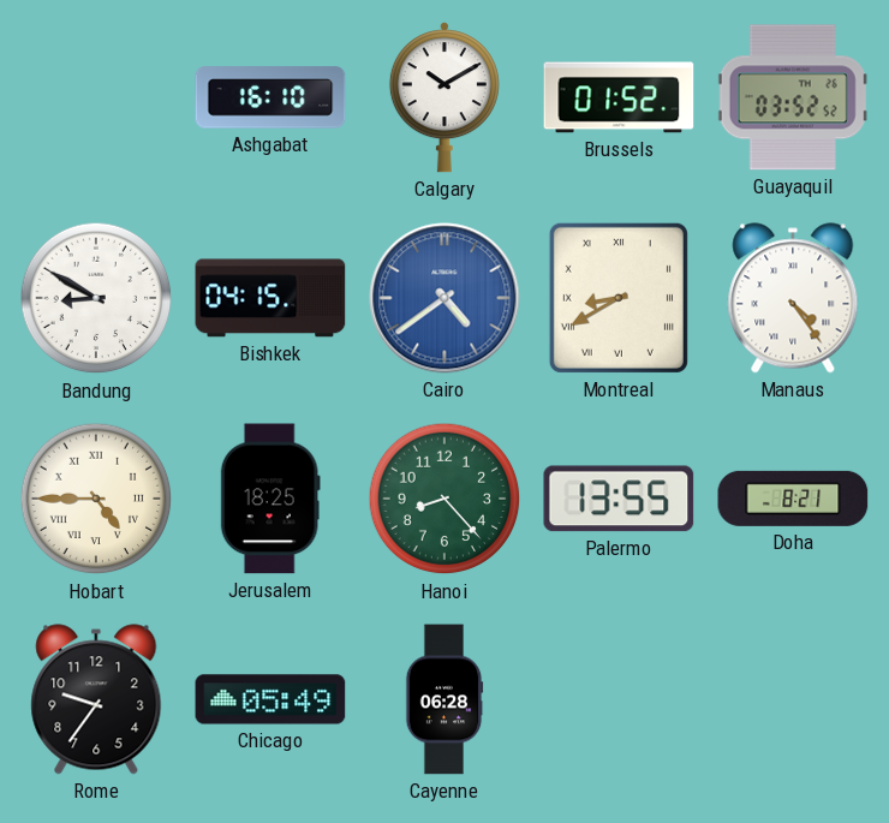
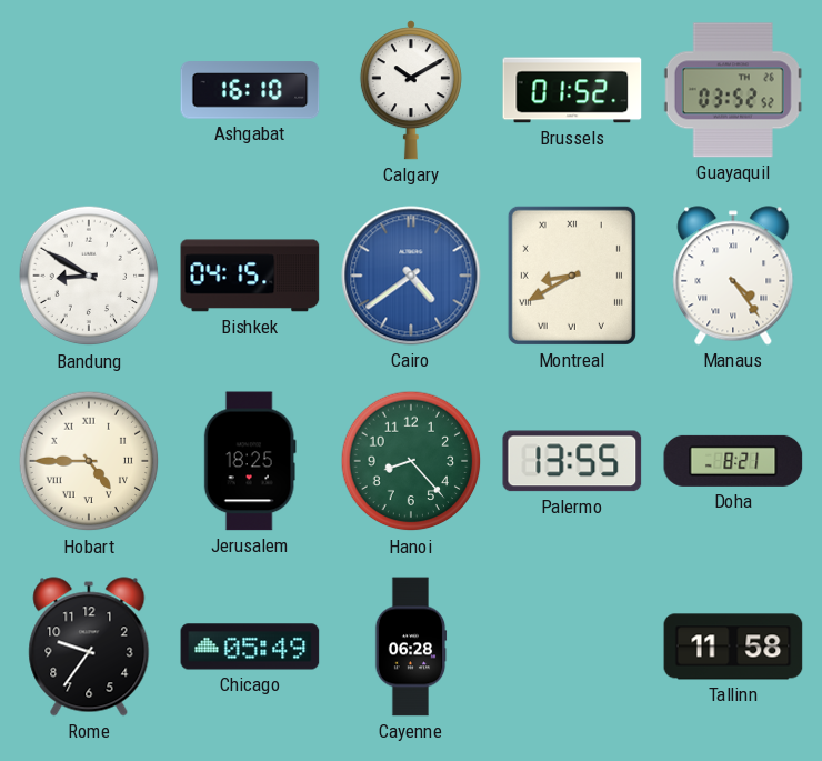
Tallinn: none -> 11:58
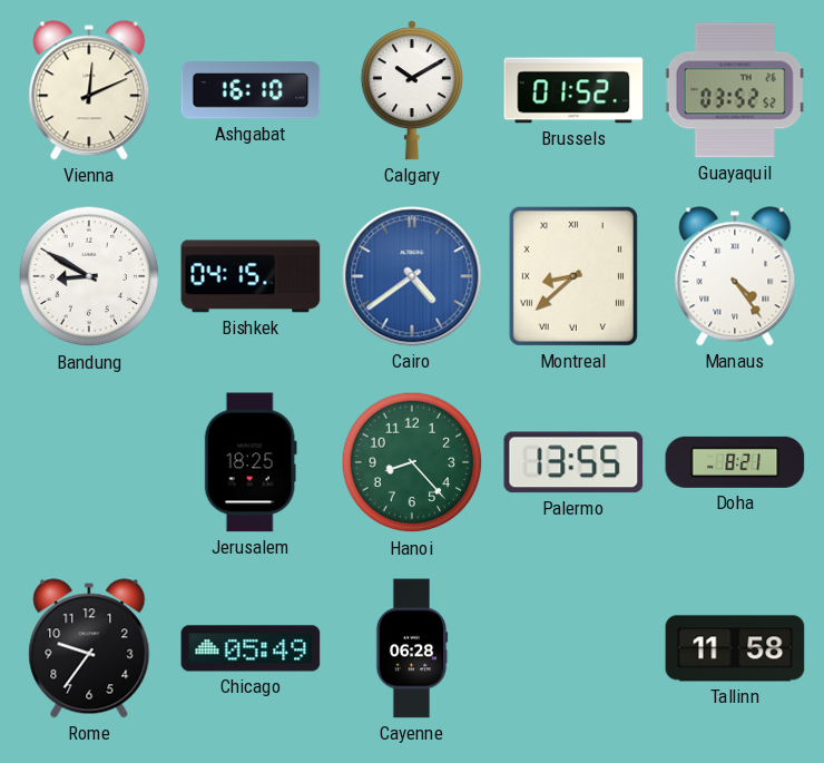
Vienna: none -> 12:11
Montreal: 8:40 -> 8:38
Hobart: 4:45 -> none
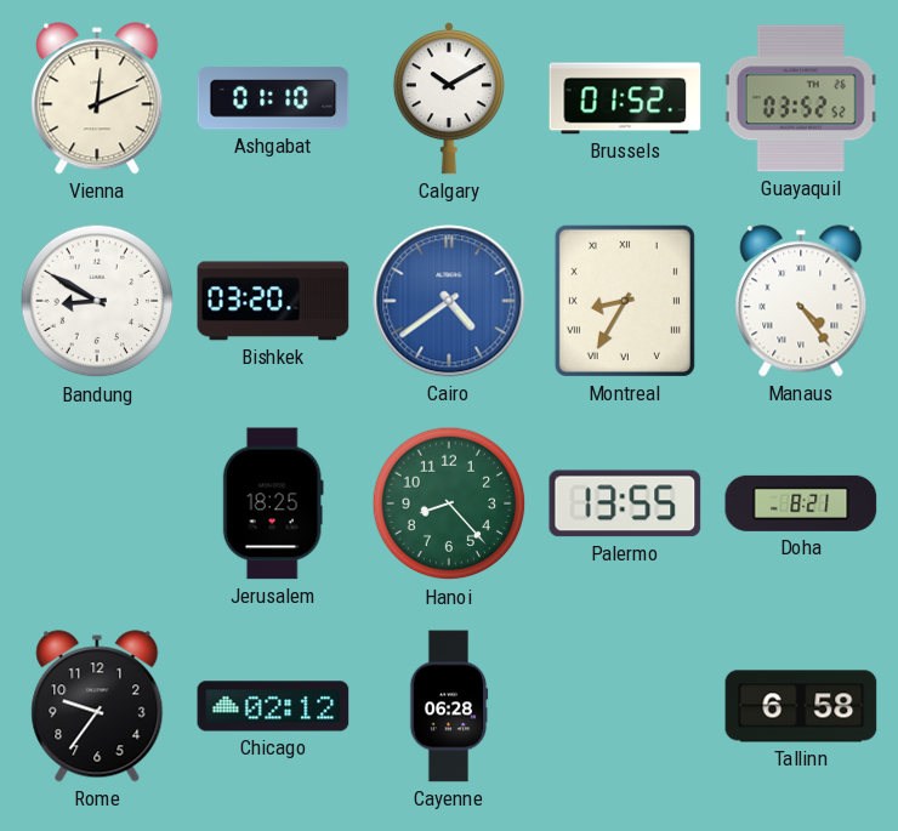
Ashgabat: 16:10 -> 01:10
Bishkek: 04:15 -> 03:20
Montreal: 8:38 -> 8:35
Chicago: 05:49 -> 02:12
Tallinn: 11:58 -> 6:58
